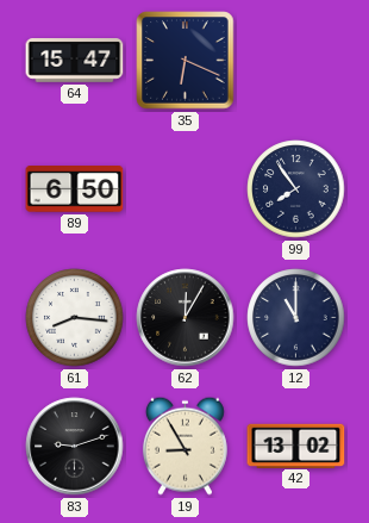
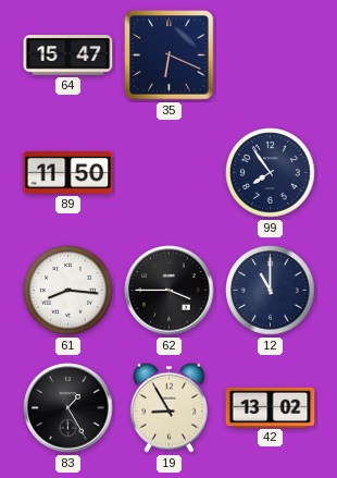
89: 6:50 -> 11:50
62: 12:05 -> 3:45
83: 9:12 -> 1:25
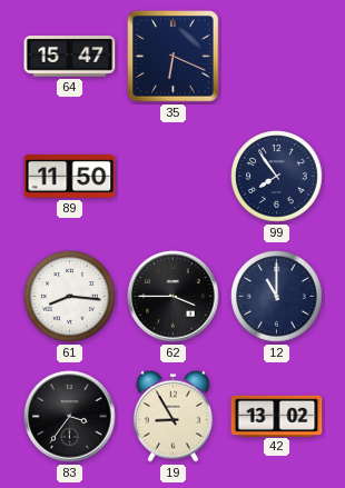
83: 1:25 -> 3:36
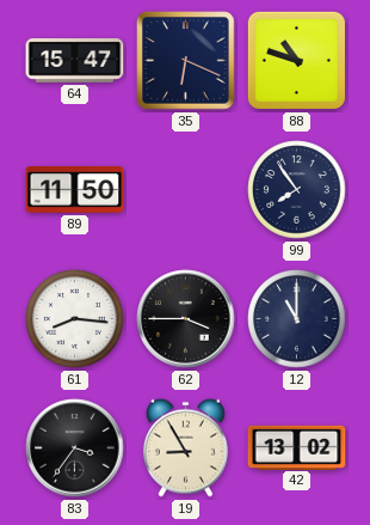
88: none -> 10:48
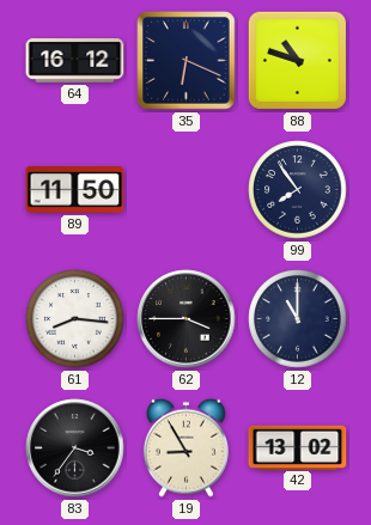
64: 15:47 -> 16:12
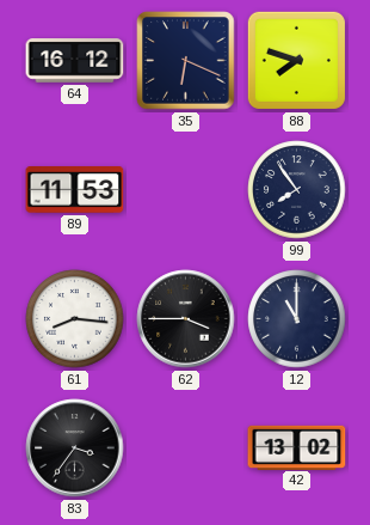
88: 10:48 -> 7:48
89: 11:50 -> 11:53
19: 8:55 -> none
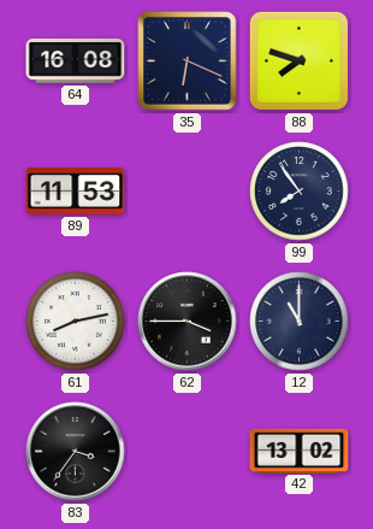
64: 16:12 -> 16:08
61: 8:16 -> 8:13
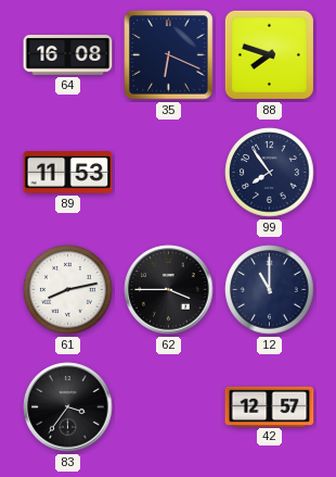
42: 13:02 -> 12:57
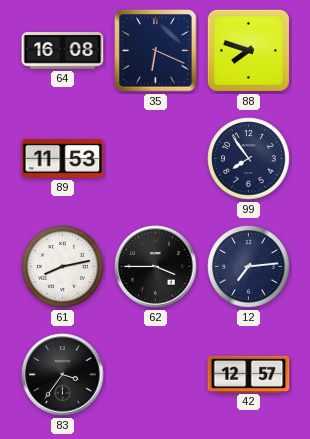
12: 11:00 -> 7:14
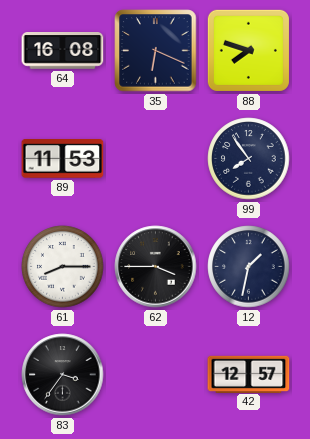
61: 8:13 -> 8:15
12: 7:14 -> 1:32
